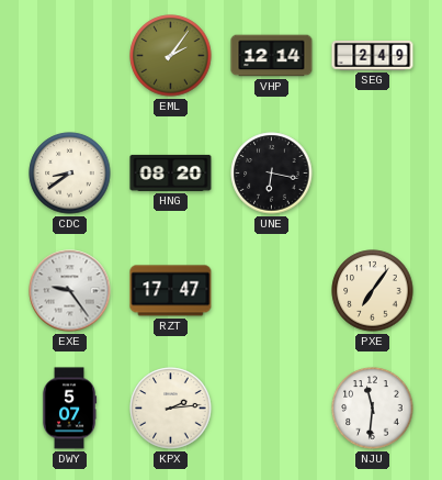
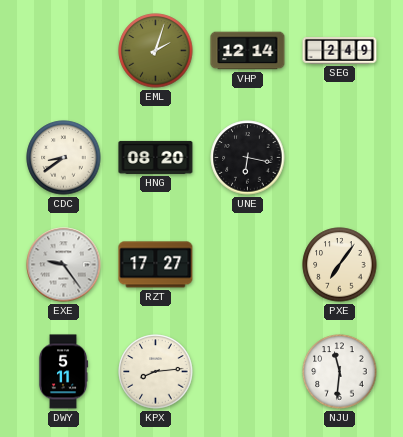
EML: 2:06 -> 2:03
RZT: 17:47 -> 17:27
DWY: 5:07 -> 5:11
KPX: 2:14 -> 8:14
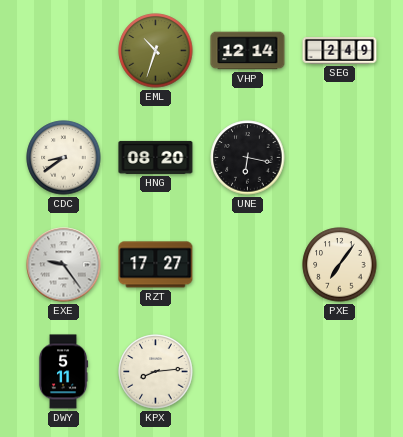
EML: 2:03 -> 10:33
NJU: 11:31 -> none
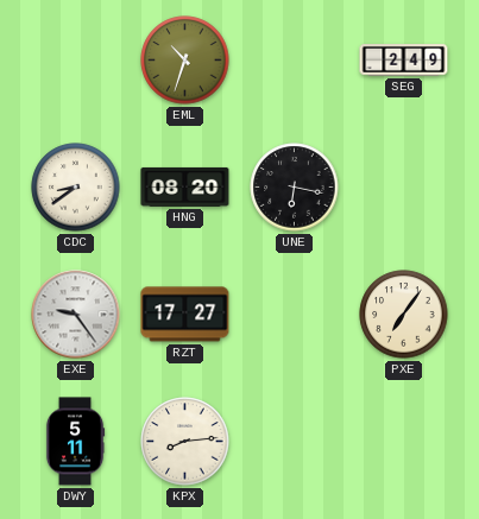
VHP: 12:14 -> none
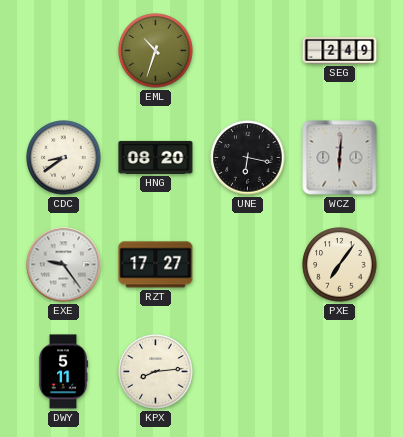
WCZ: none -> 6:01
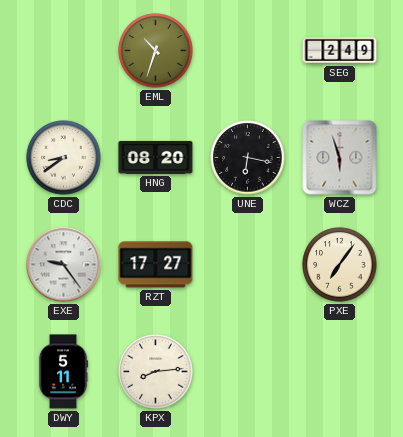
WCZ: 6:01 -> 5:57
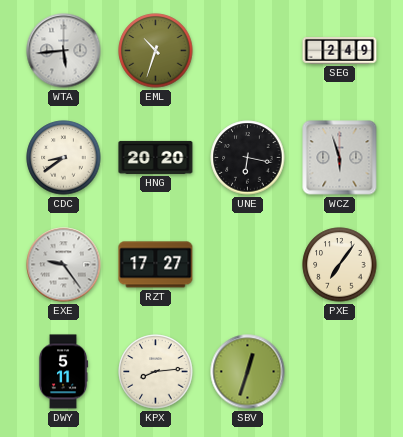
WTA: none -> 5:44
HNG: 08:20 -> 20:20
SBV: none -> 12:33
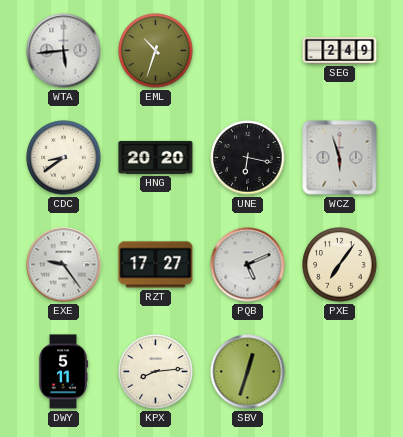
PQB: none -> 5:11
